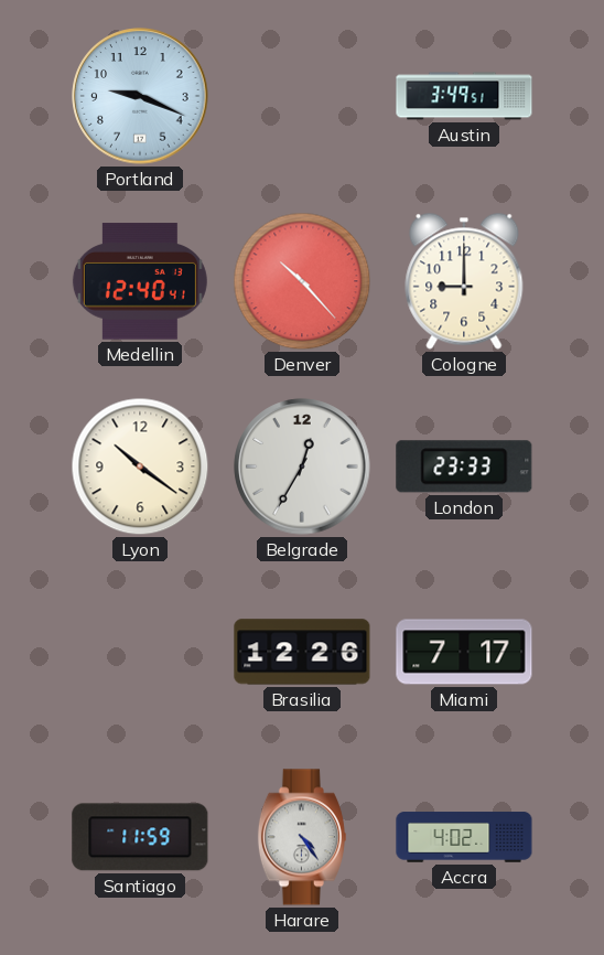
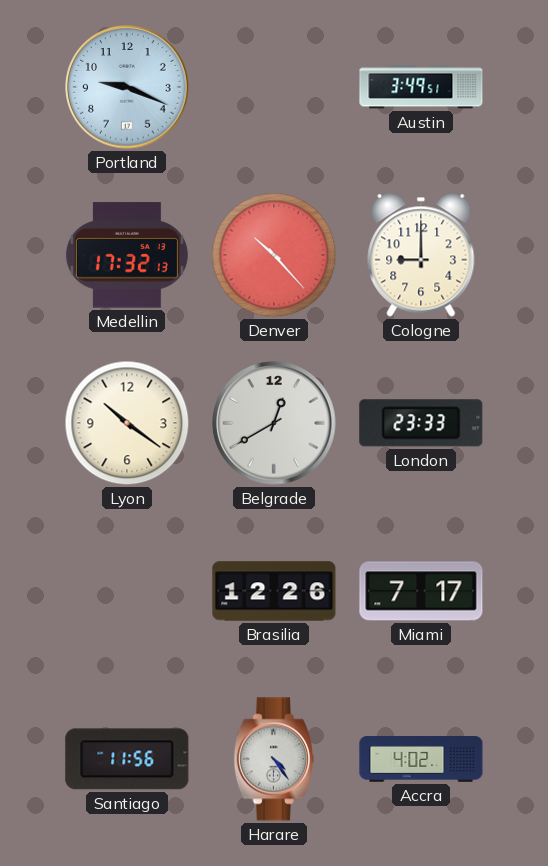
Medellin: 12:40 -> 17:32
Belgrade: 12:35 -> 12:40
Santiago: 11:59 -> 11:56
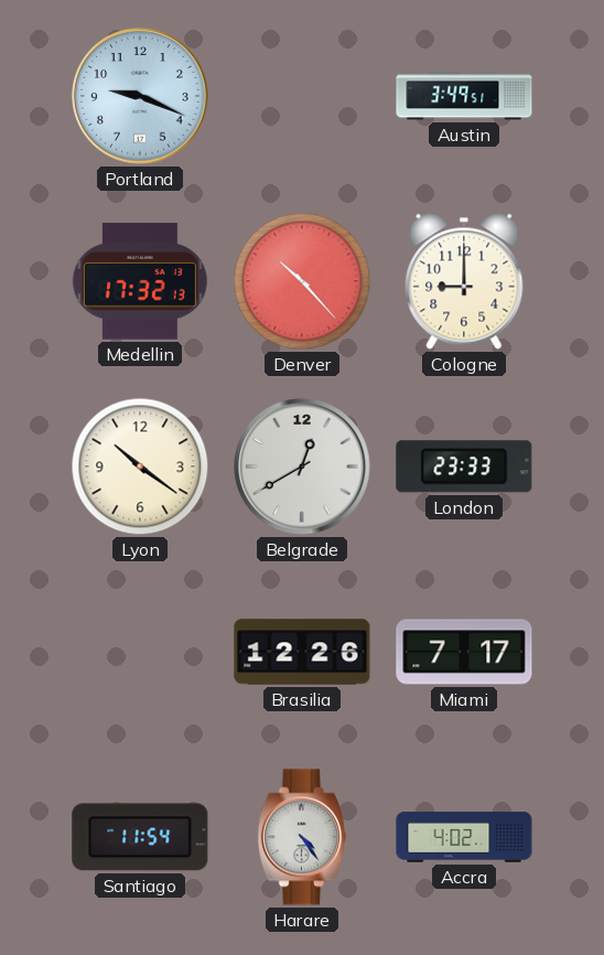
Santiago: 11:56 -> 11:54
